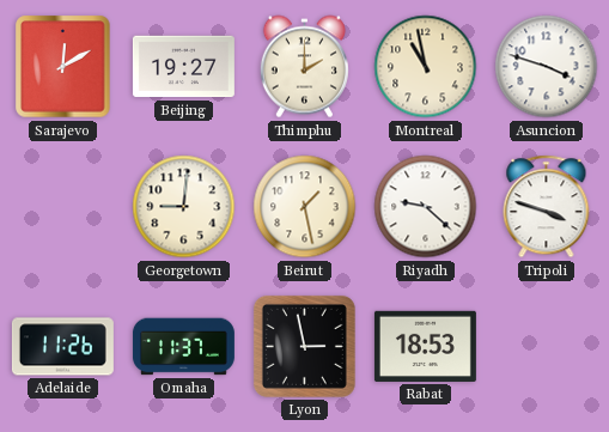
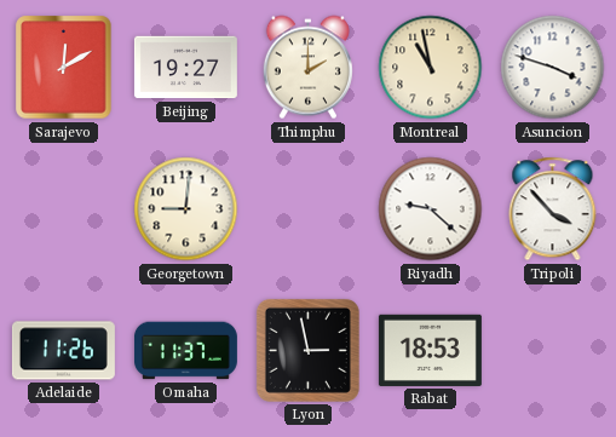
Beirut: 1:28 -> none
Tripoli: 3:48 -> 3:53
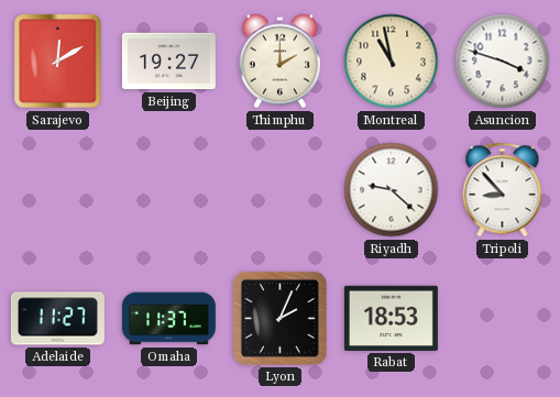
Georgetown: 9:01 -> none
Tripoli: 3:53 -> 8:53
Adelaide: 11:26 -> 11:27
Lyon: 2:58 -> 2:04
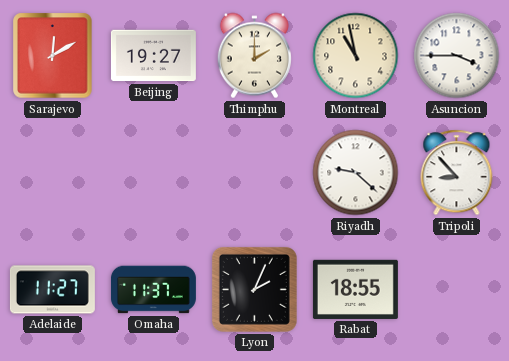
Asuncion: 3:48 -> 3:45
Rabat: 18:53 -> 18:55
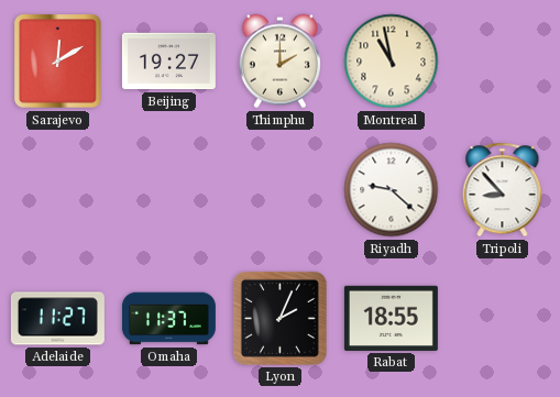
Asuncion: 3:45 -> none
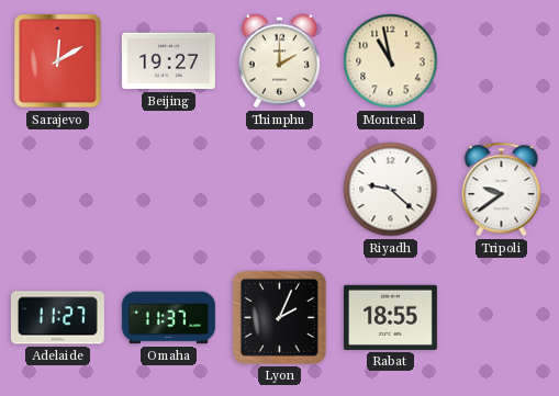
Tripoli: 8:53 -> 9:39
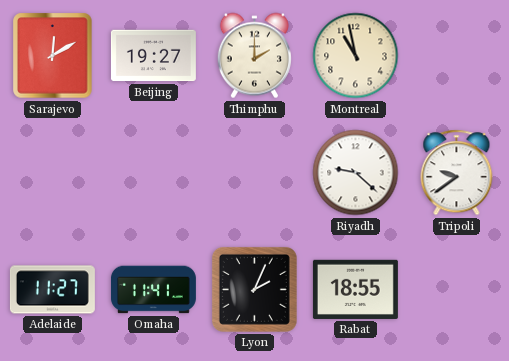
Omaha: 11:37 -> 11:41
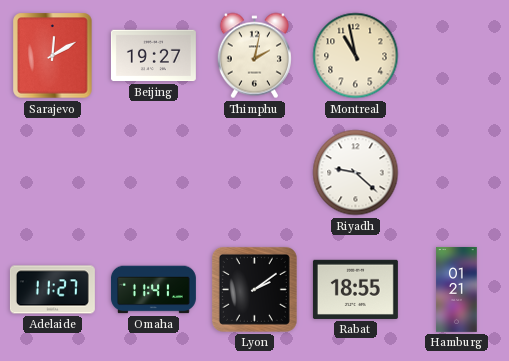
Thimphu: 2:00 -> 2:02
Tripoli: 9:39 -> none
Lyon: 2:04 -> 2:09
Hamburg: none -> 01:21
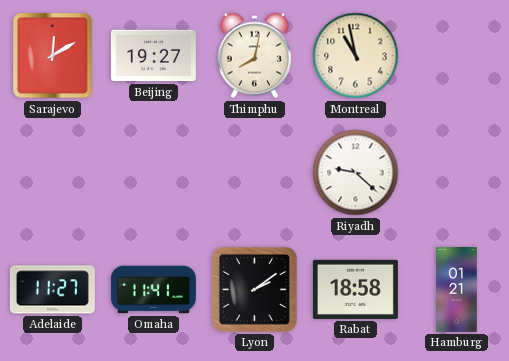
Thimphu: 2:02 -> 8:02
Rabat: 18:55 -> 18:58
